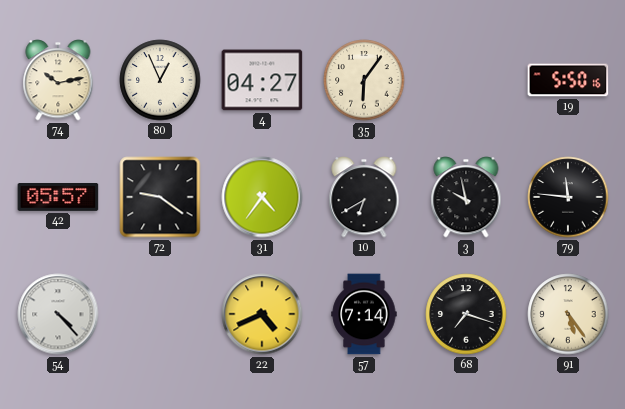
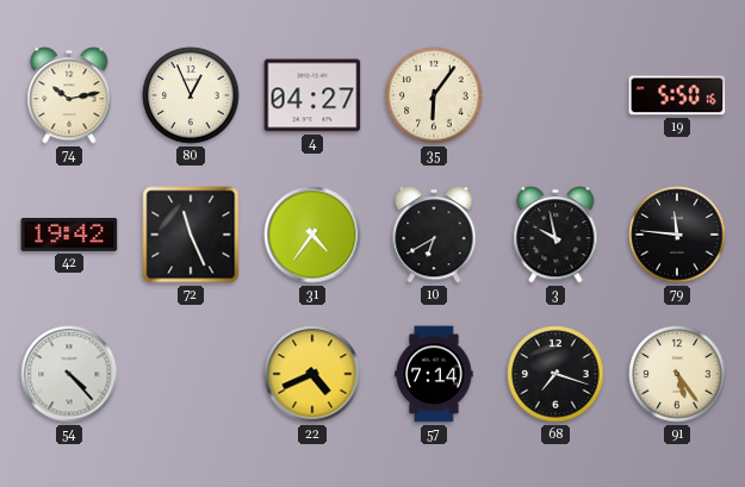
42: 05:57 -> 19:42
72: 9:21 -> 11:26
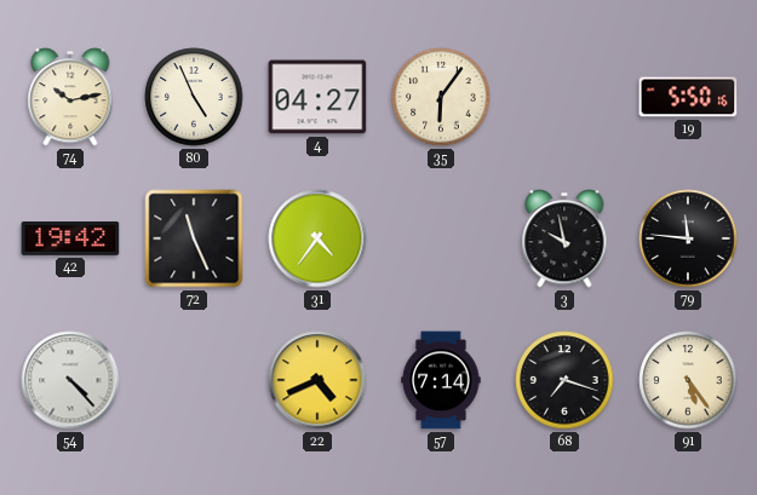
80: 12:56 -> 4:56
10: 6:40 -> none
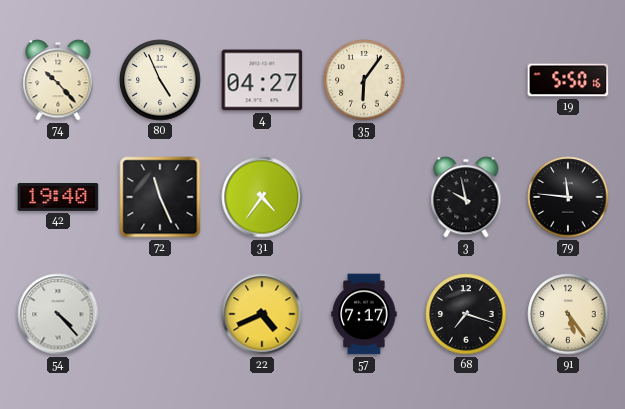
74: 10:13 -> 10:23
42: 19:42 -> 19:40
57: 7:14 -> 7:17
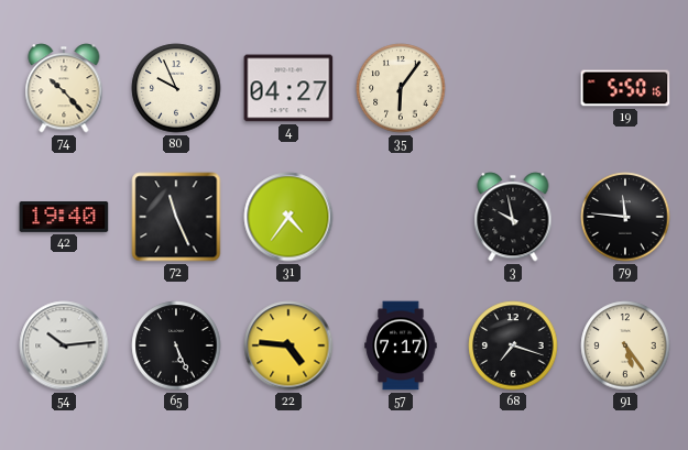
80: 4:56 -> 9:56
54: 4:23 -> 10:14
65: none -> 5:26
22: 4:41 -> 4:46
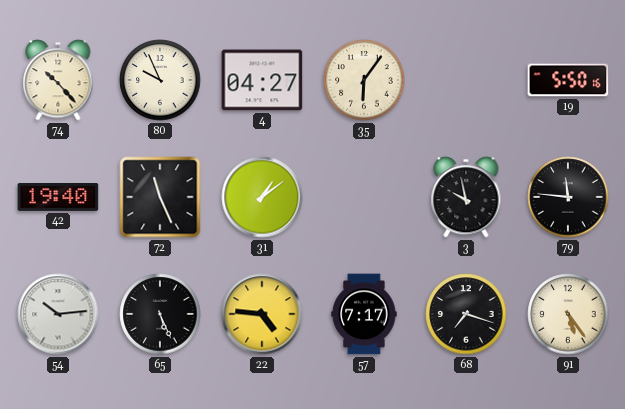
31: 4:36 -> 1:09
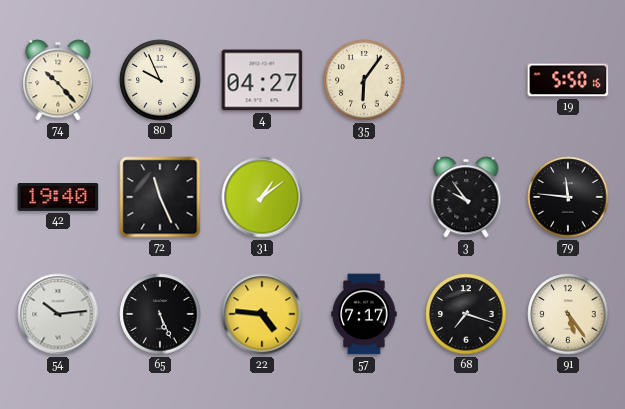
3: 9:58 -> 9:54
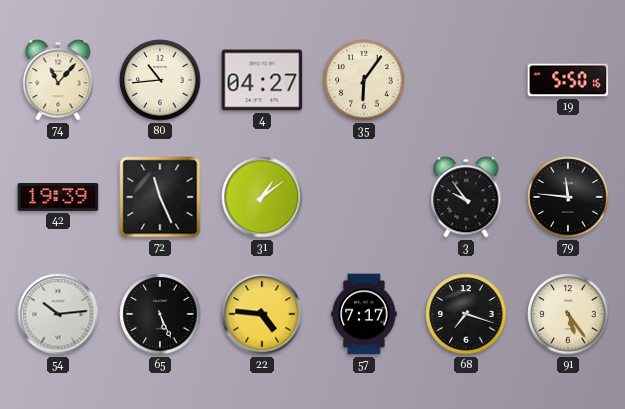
74: 10:23 -> 11:07
80: 9:56 -> 10:44
42: 19:40 -> 19:39
